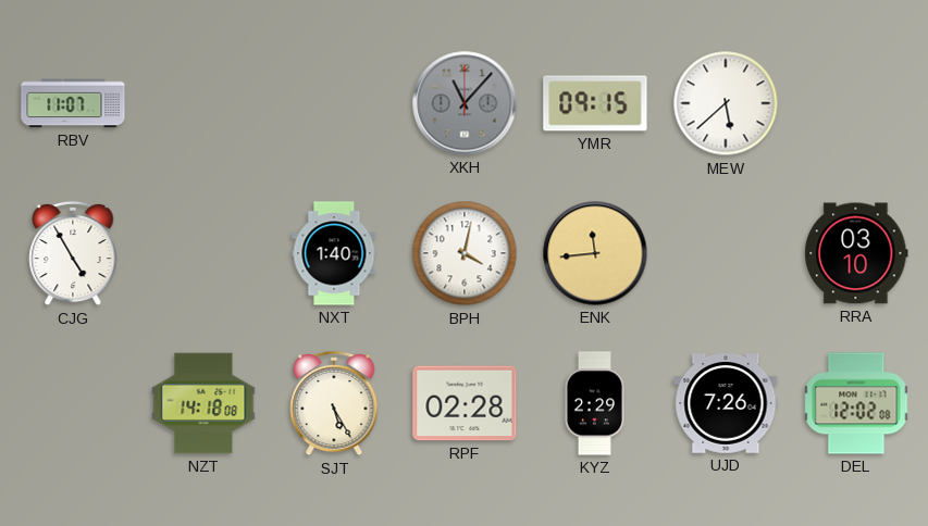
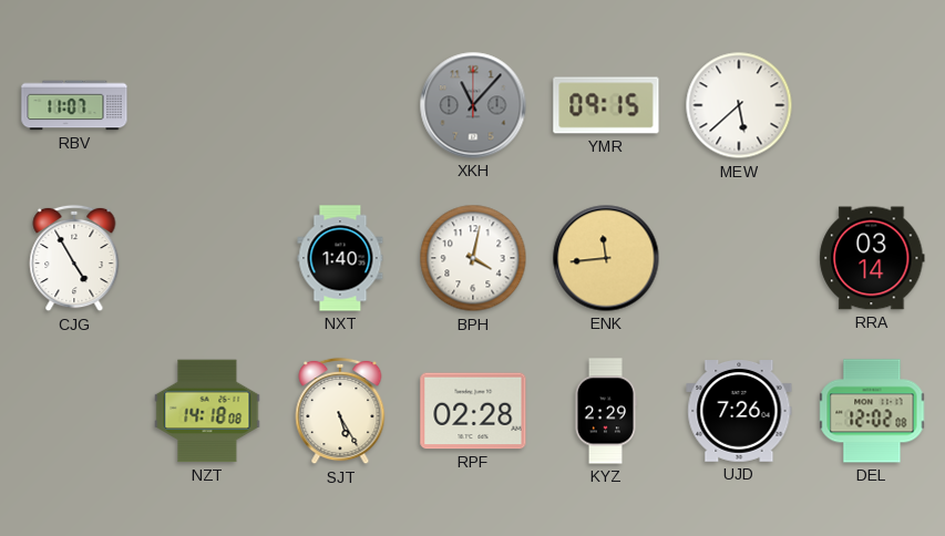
RRA: 03:10 -> 03:14
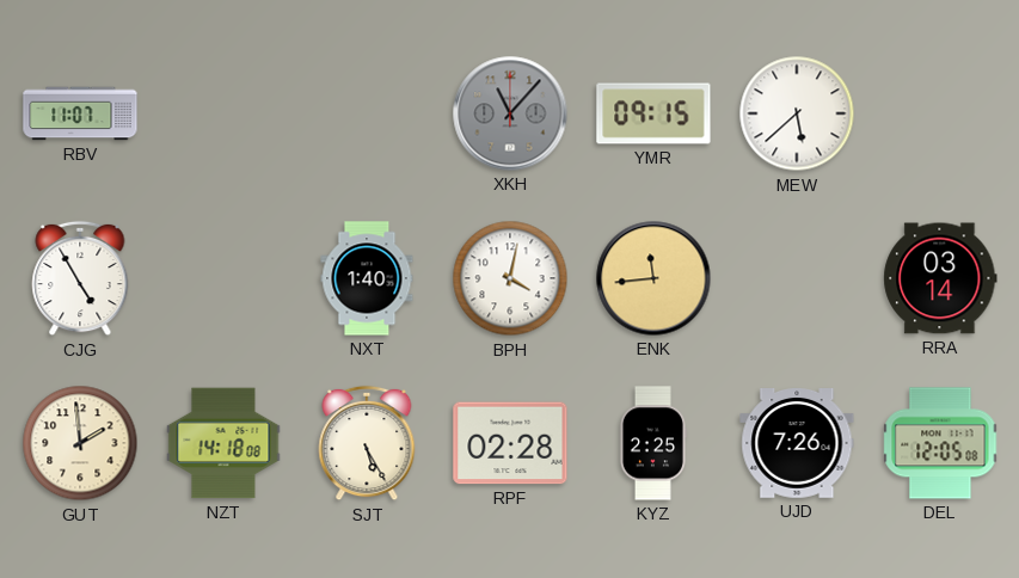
GUT: none -> 1:59
KYZ: 2:29 -> 2:25
DEL: 12:02 -> 12:05
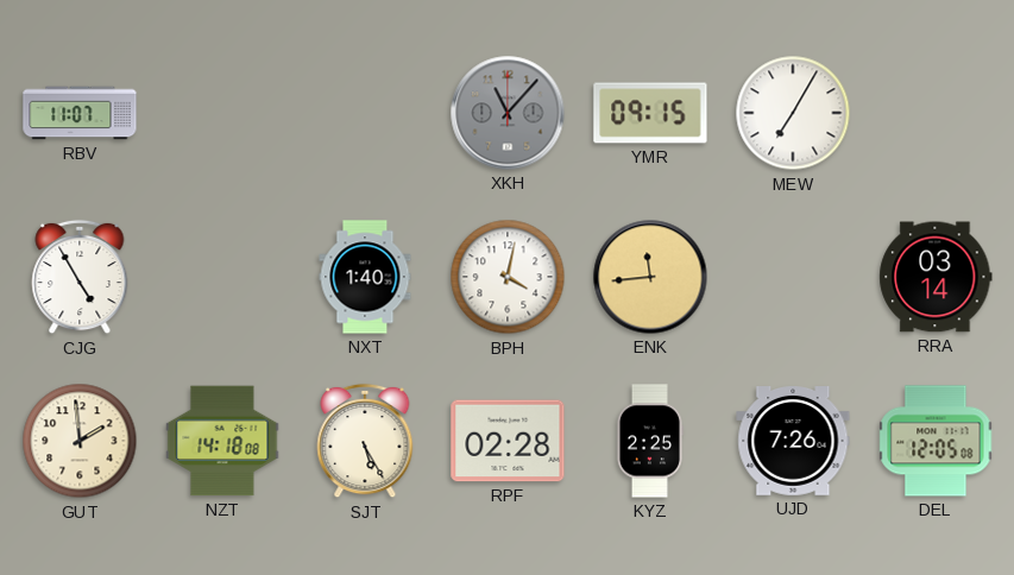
MEW: 5:38 -> 7:05
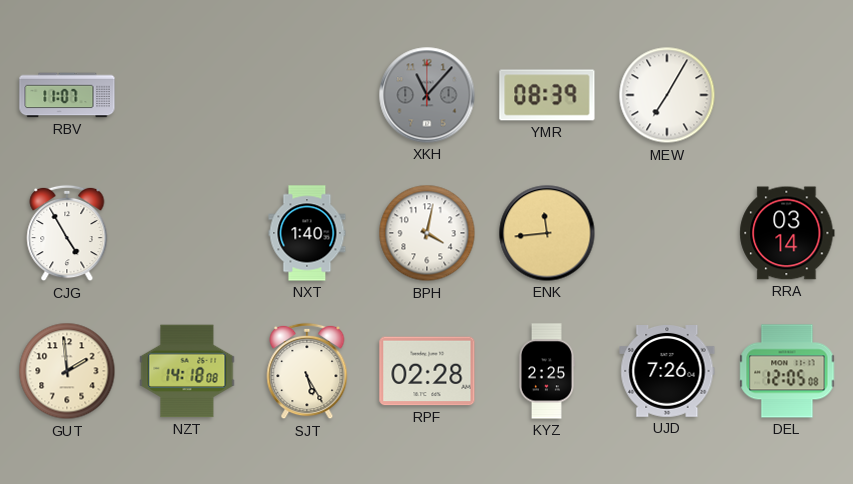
YMR: 09:15 -> 08:39
